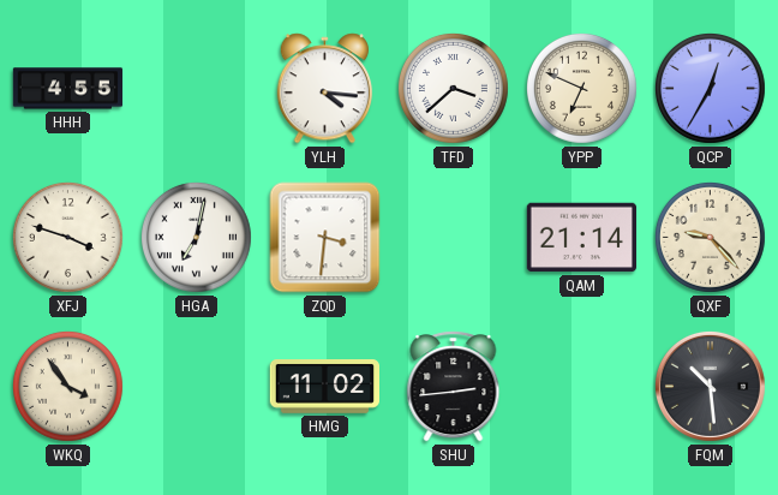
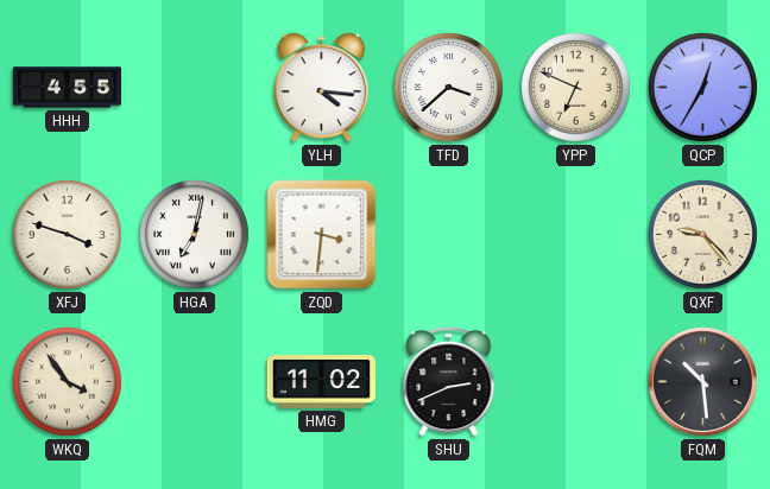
QAM: 21:14 -> none
SHU: 2:44 -> 2:41
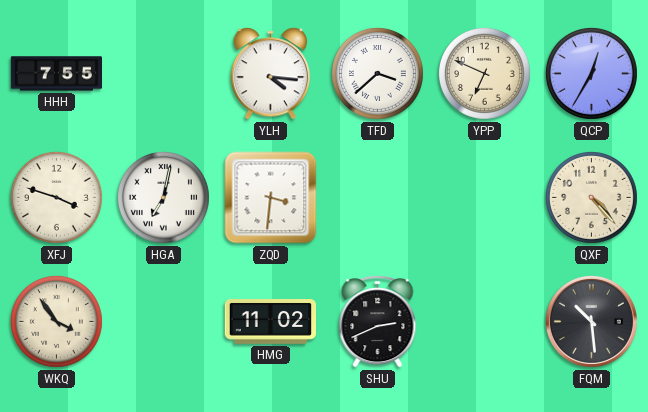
HHH: 4:55 -> 7:55
QXF: 9:23 -> 4:23
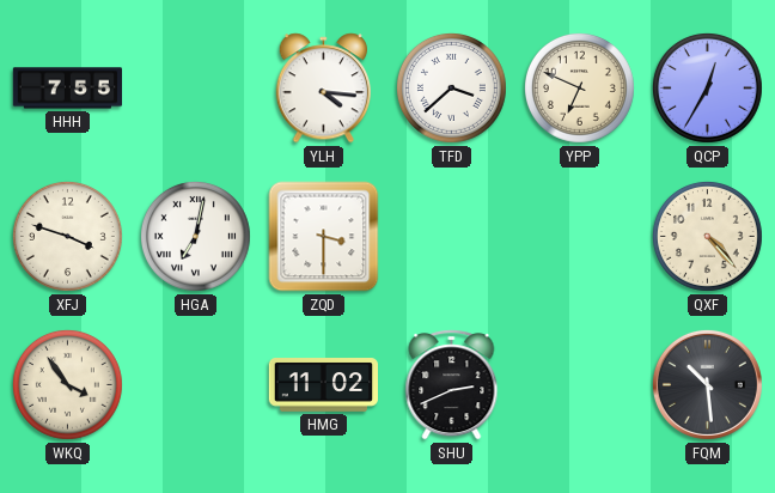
ZQD: 3:31 -> 3:30
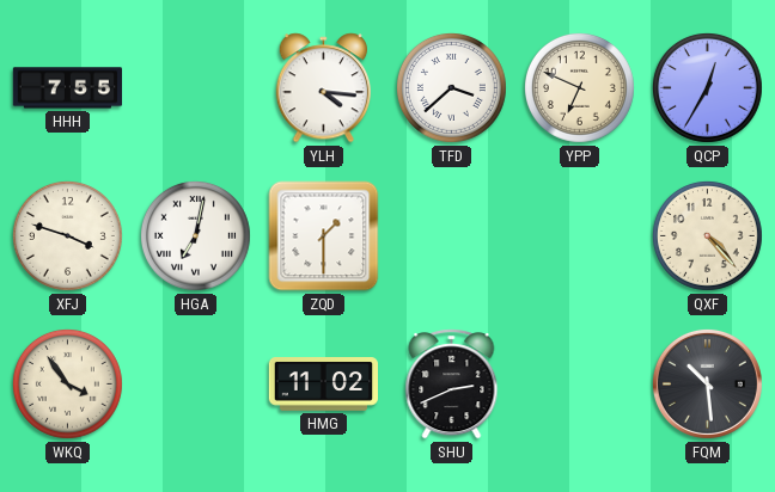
ZQD: 3:30 -> 1:30
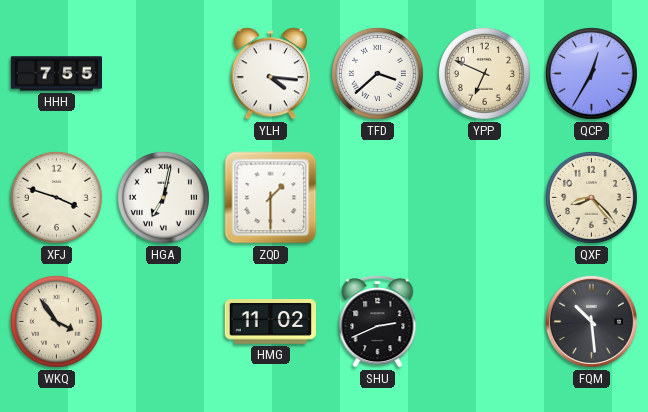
QXF: 4:23 -> 8:23
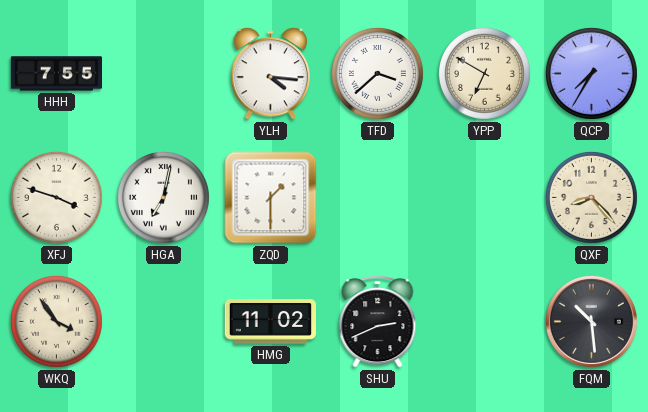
YPP: 6:49 -> 6:50
QCP: 12:35 -> 7:35
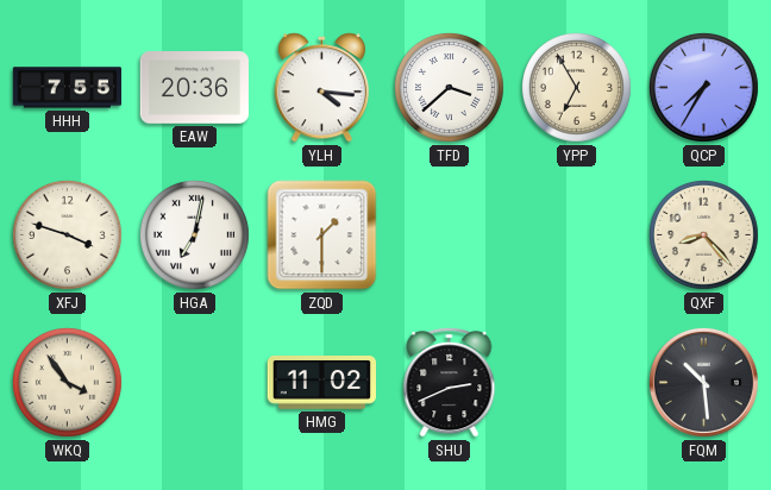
EAW: none -> 20:36
YPP: 6:50 -> 6:55
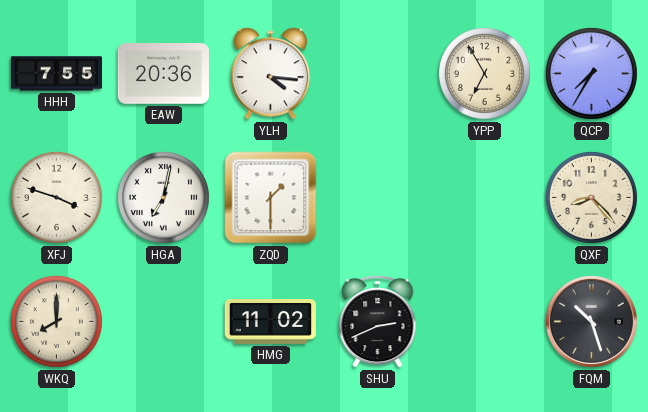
TFD: 3:38 -> none
WKQ: 3:54 -> 8:00
FQM: 10:29 -> 10:27
